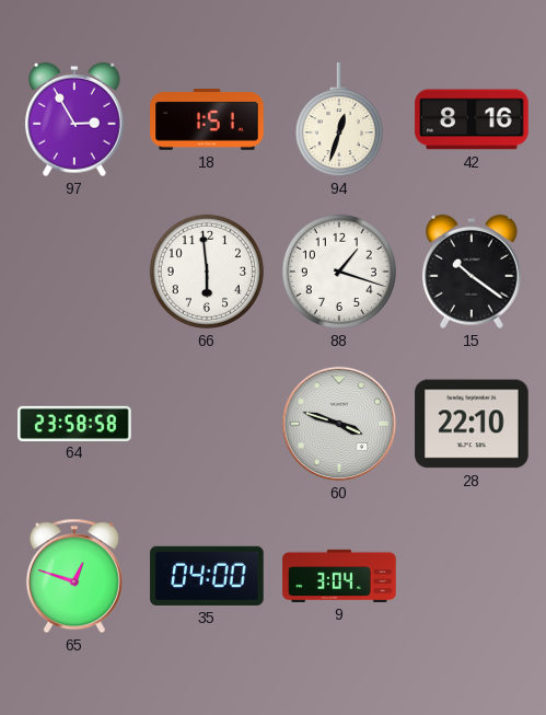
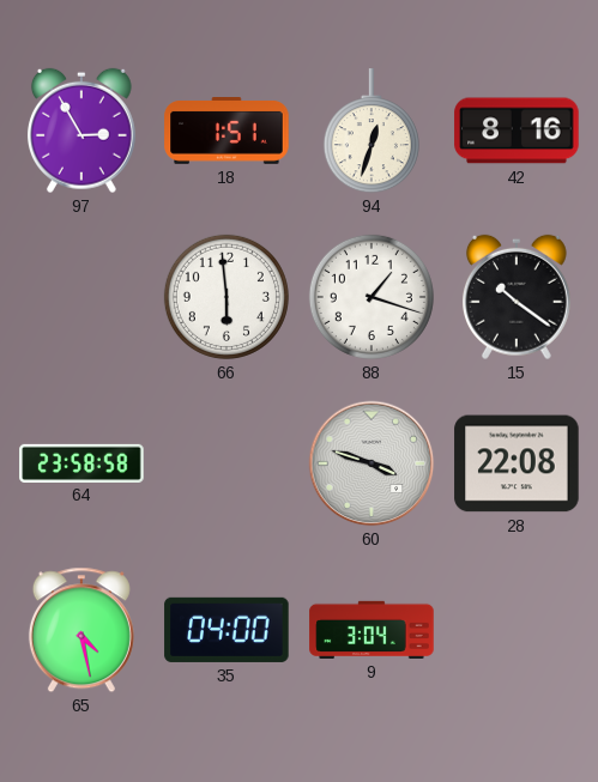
28: 22:10 -> 22:08
65: 12:48 -> 4:28
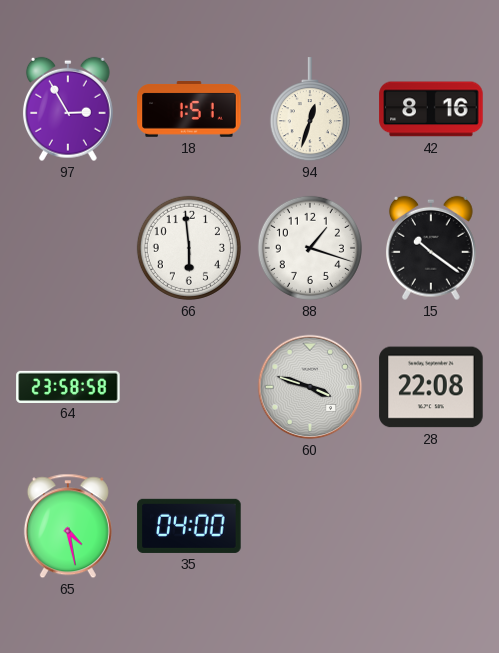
9: 3:04 -> none
